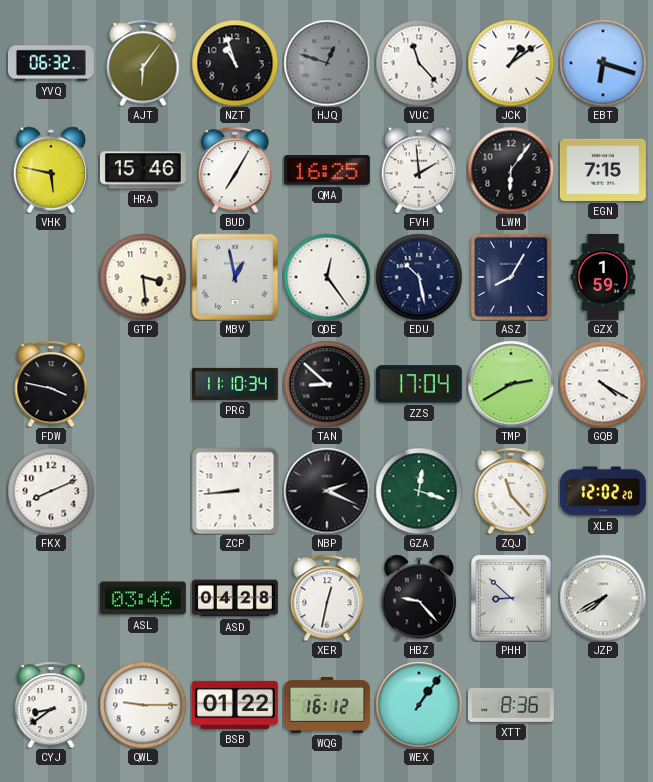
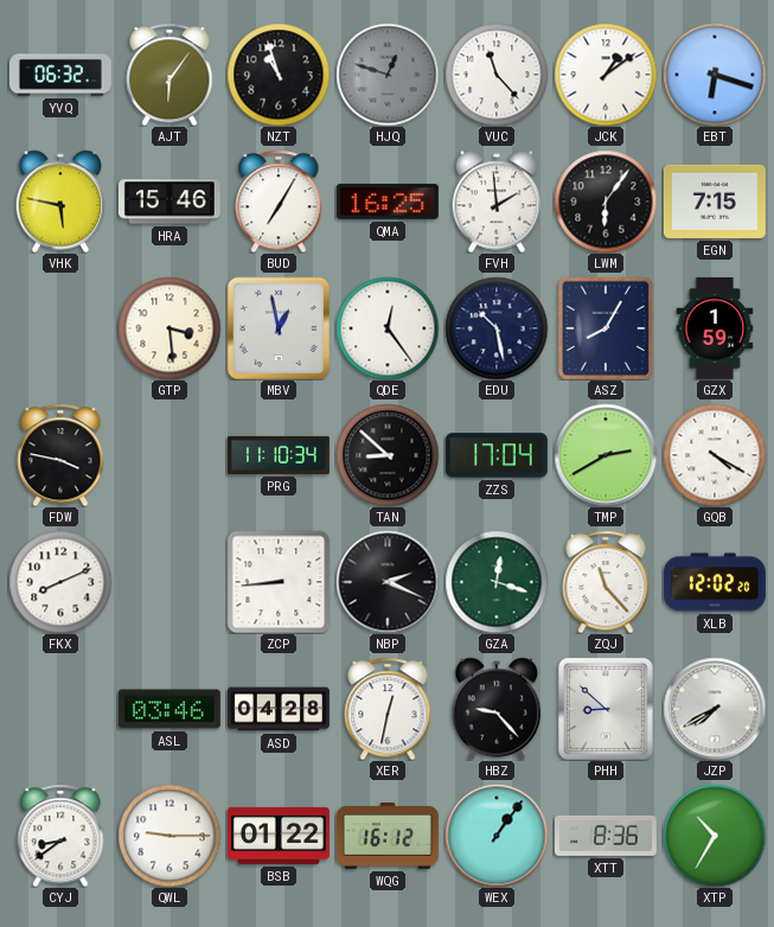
XTP: none -> 10:35
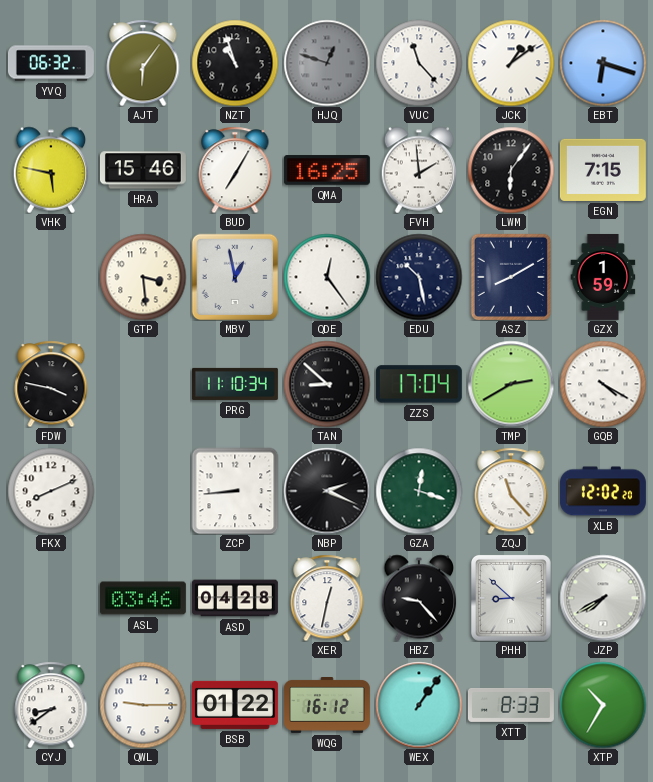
ASZ: 8:05 -> 8:10
XTT: 8:36 -> 8:33
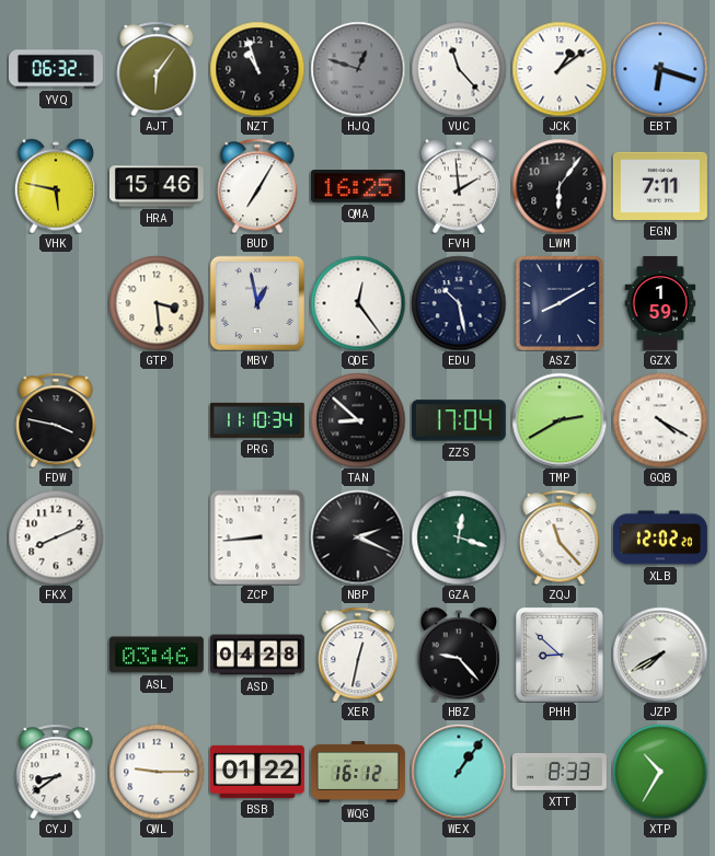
EGN: 7:15 -> 7:11
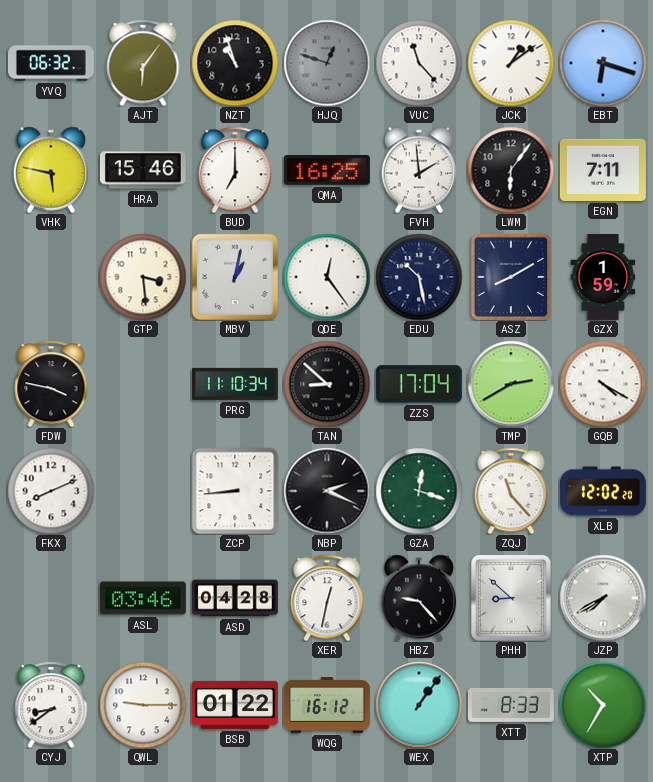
BUD: 7:05 -> 7:00
MBV: 12:58 -> 1:02
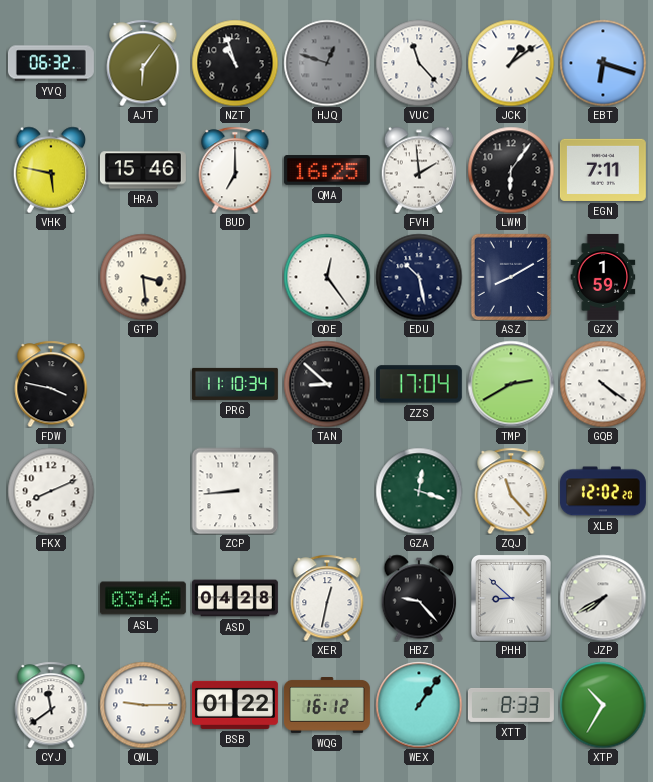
MBV: 1:02 -> none
GQB: 4:20 -> 4:21
NBP: 2:19 -> none
CYJ: 8:39 -> 11:39
